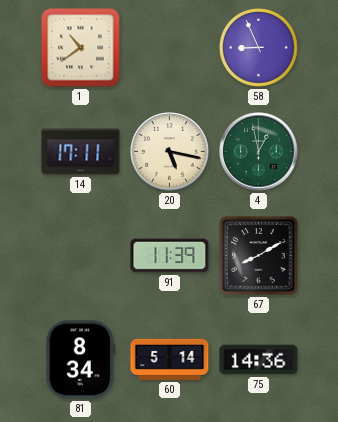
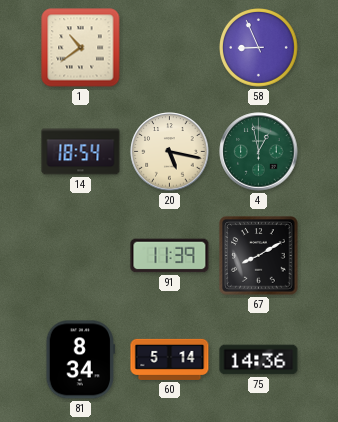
14: 17:11 -> 18:54
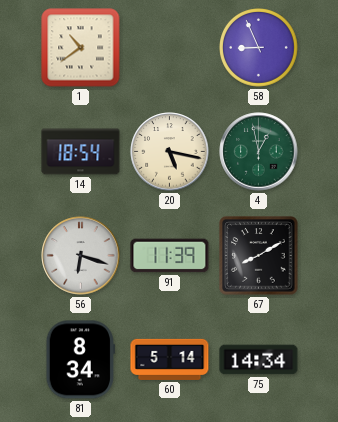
56: none -> 6:18
75: 14:36 -> 14:34
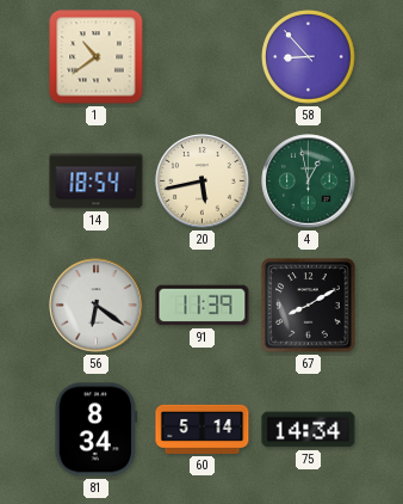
58: 8:56 -> 8:53
20: 5:17 -> 5:43
56: 6:18 -> 6:21
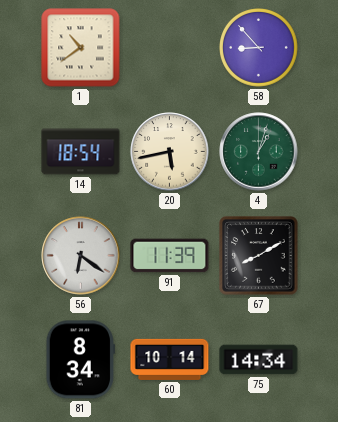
4: 12:58 -> 1:03
60: 5:14 -> 10:14
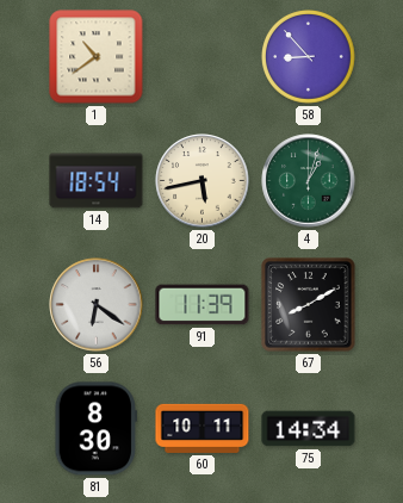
81: 8:34 -> 8:30
60: 10:14 -> 10:11
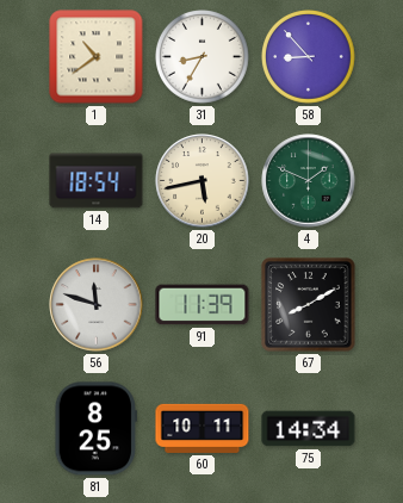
31: none -> 8:35
4: 1:03 -> 1:49
56: 6:21 -> 11:48
81: 8:30 -> 8:25
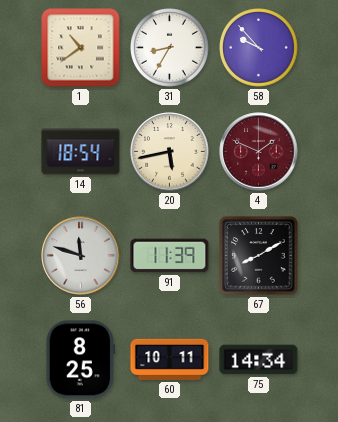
58: 8:53 -> 9:53
4 dial: green -> burgundy
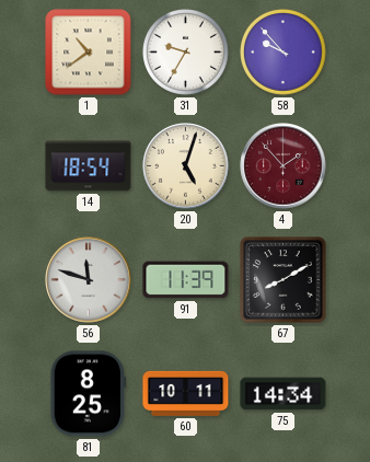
31: 8:35 -> 9:35
20: 5:43 -> 5:03
4: 1:49 -> 1:53
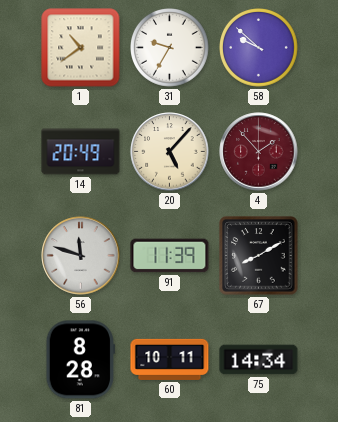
58: 9:53 -> 9:52
14: 18:54 -> 20:49
20: 5:03 -> 5:07
81: 8:25 -> 8:28
